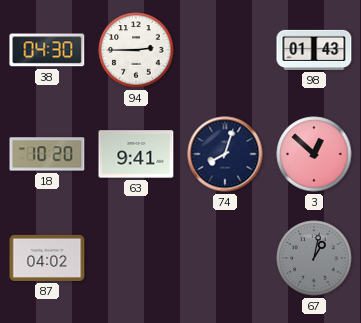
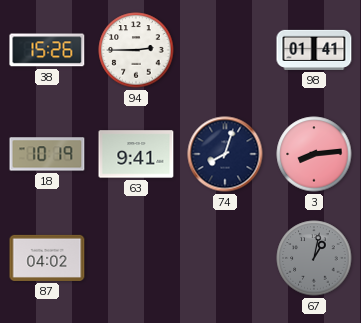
38: 04:30 -> 15:26
98: 01:43 -> 01:41
18: 10:20 -> 10:19
3: 12:52 -> 8:14
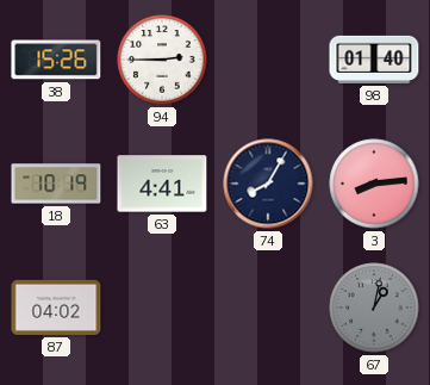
98: 01:41 -> 01:40
63: 9:41 -> 4:41
74: 8:03 -> 8:05
